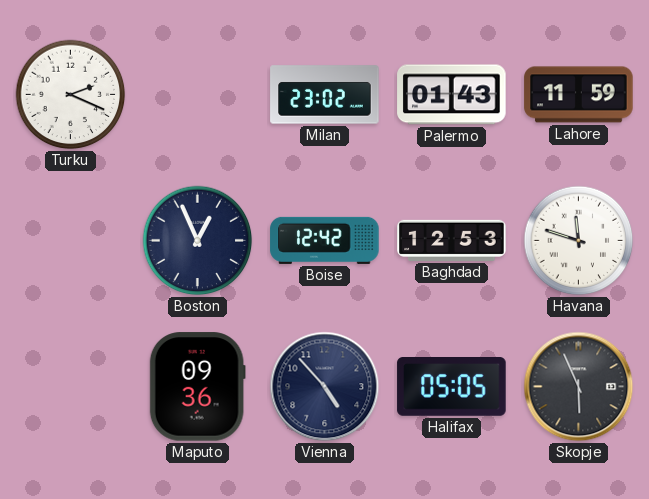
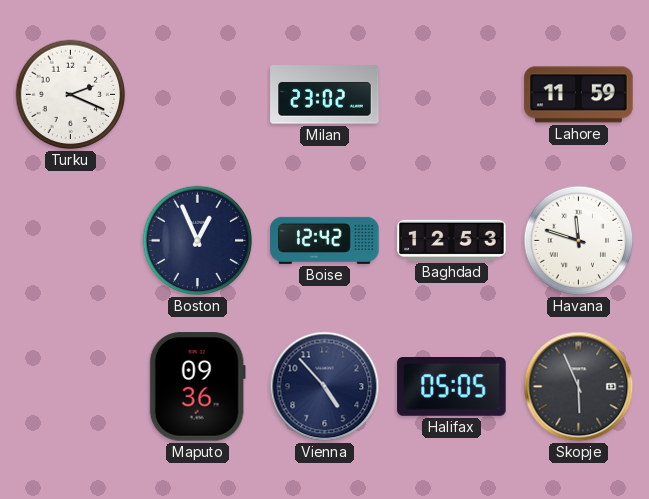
Palermo: 01:43 -> none
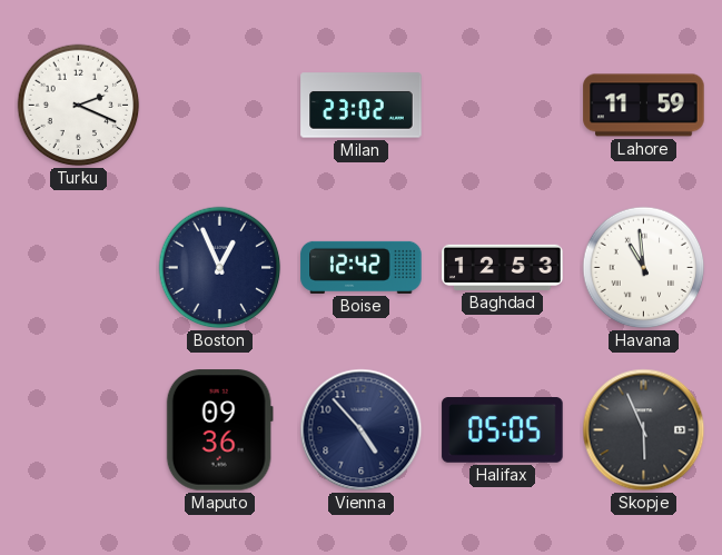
Havana: 11:48 -> 10:59
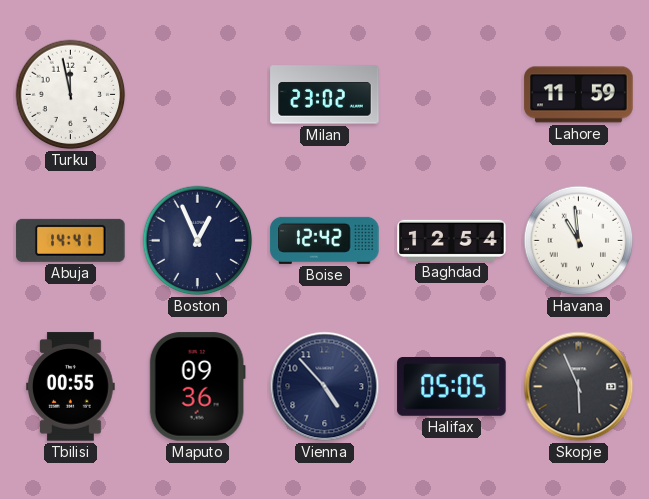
Turku: 2:19 -> 11:58
Abuja: none -> 14:41
Baghdad: 12:53 -> 12:54
Tbilisi: none -> 00:55
